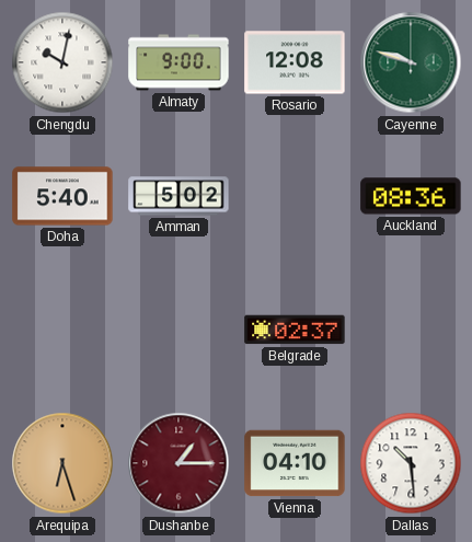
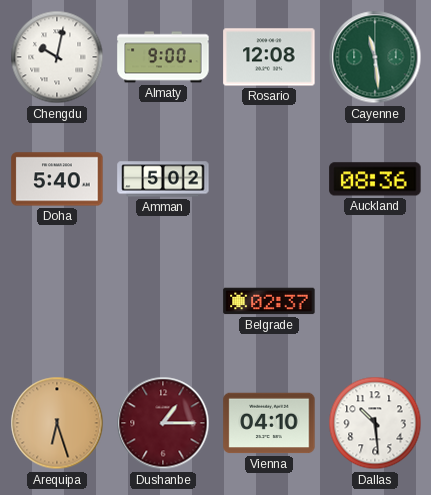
Cayenne: 9:48 -> 11:29
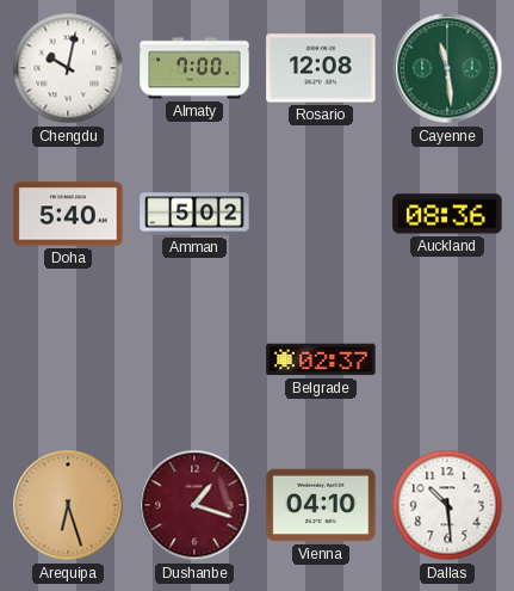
Almaty: 9:00 -> 7:00
Dushanbe: 1:15 -> 1:18
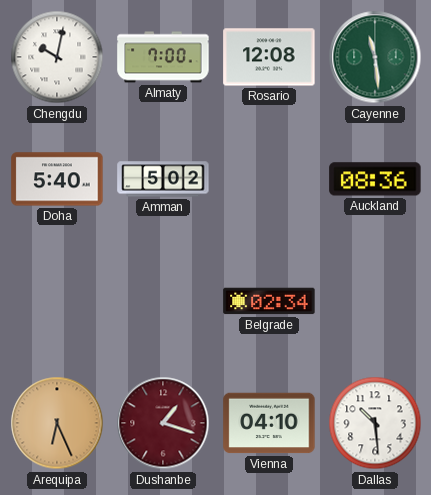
Belgrade: 02:37 -> 02:34
Arequipa: 6:27 -> 6:26
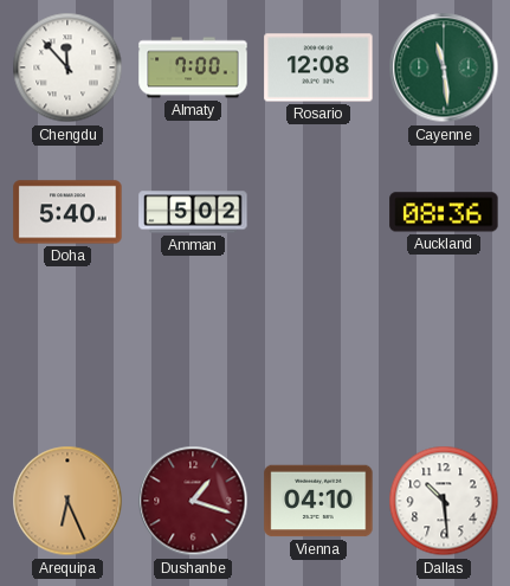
Chengdu: 10:02 -> 11:53
Belgrade: 02:34 -> none
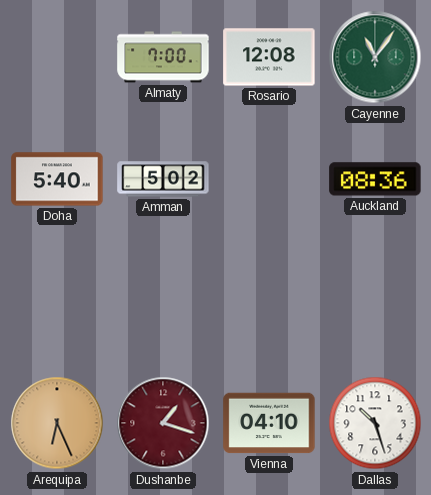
Chengdu: 11:53 -> none
Cayenne: 11:29 -> 11:06
Dallas: 10:29 -> 10:27
